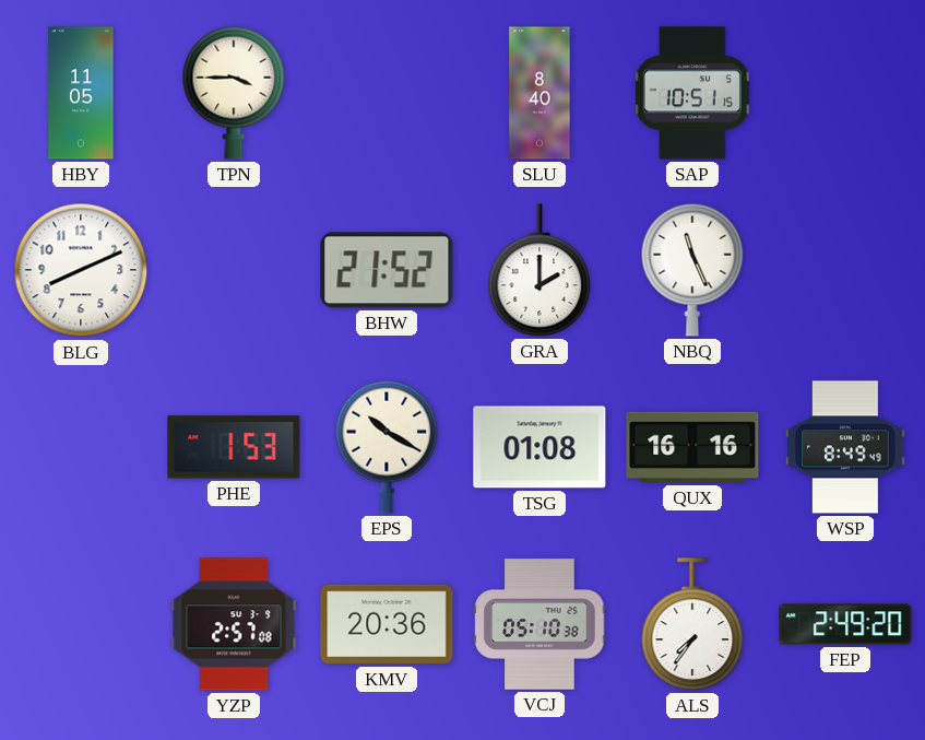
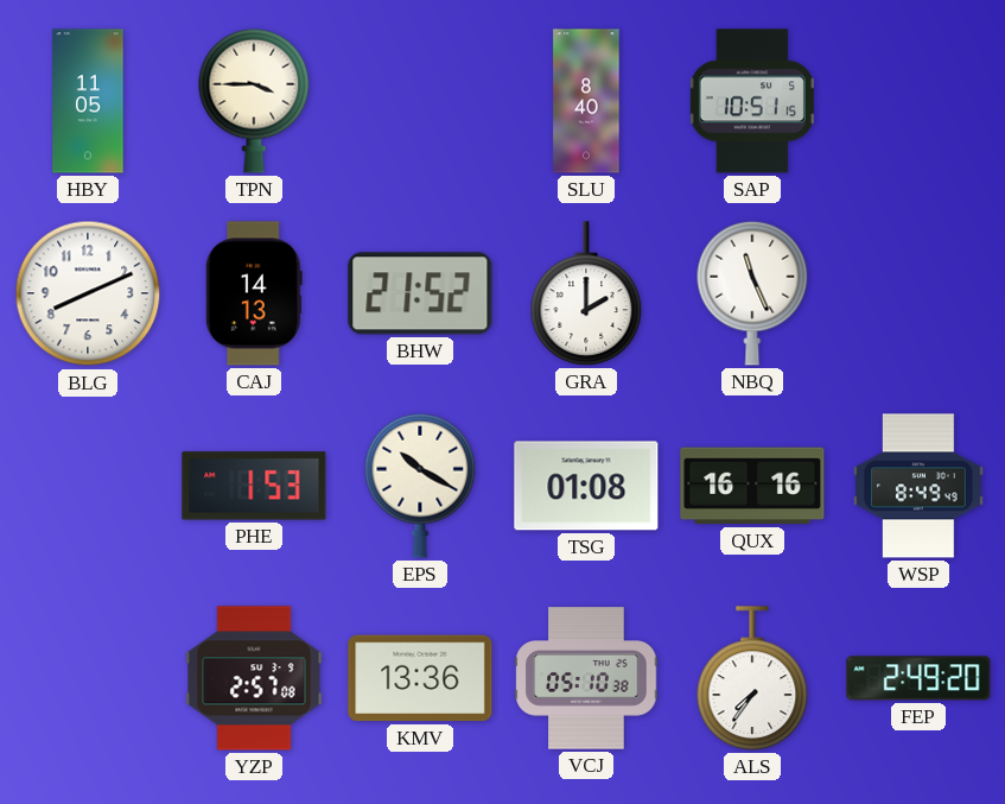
CAJ: none -> 14:13
KMV: 20:36 -> 13:36
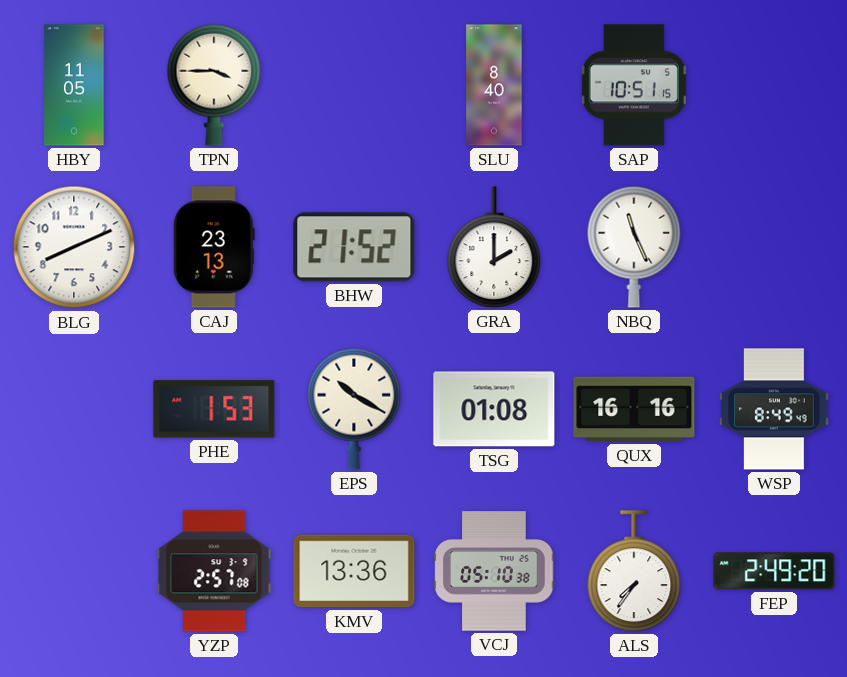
CAJ: 14:13 -> 23:13
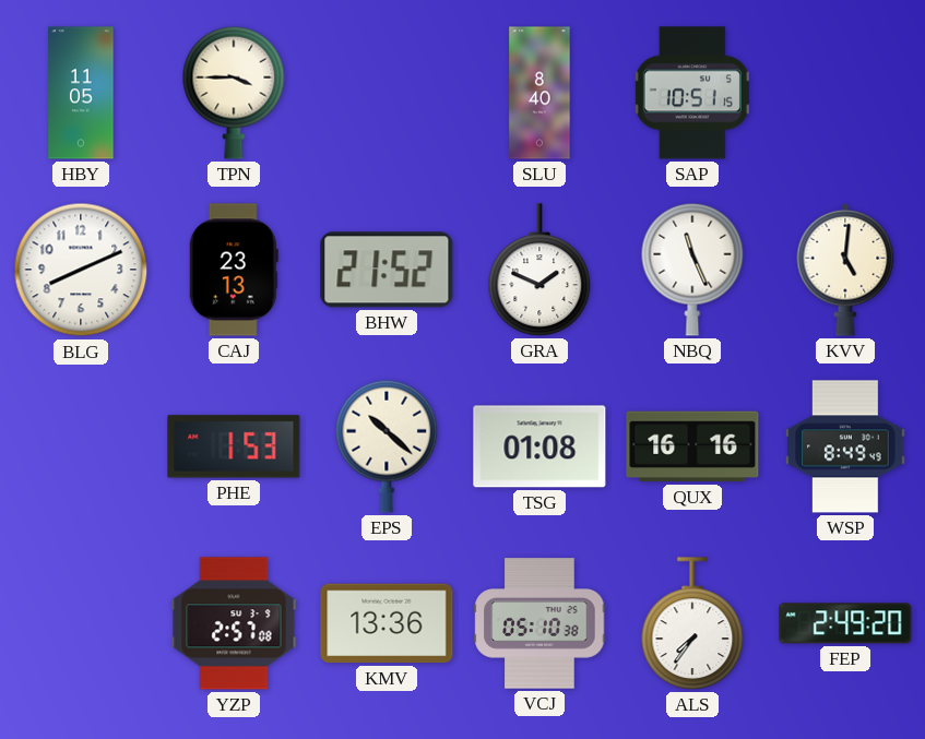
GRA: 2:00 -> 1:49
KVV: none -> 5:01
EPS: 10:20 -> 10:22
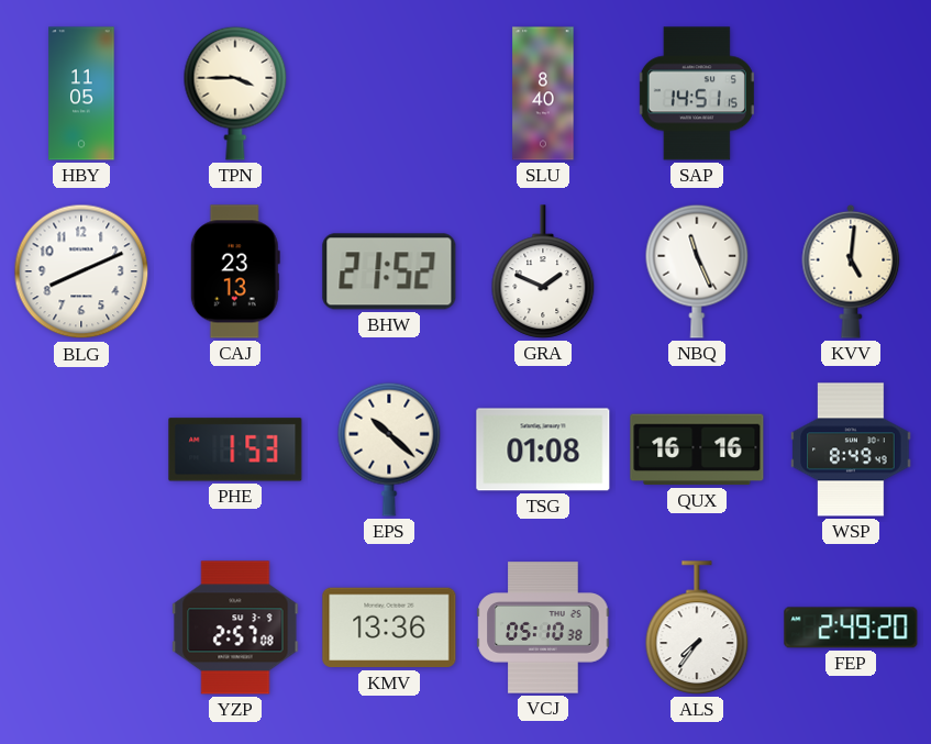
SAP: 10:51 -> 14:51
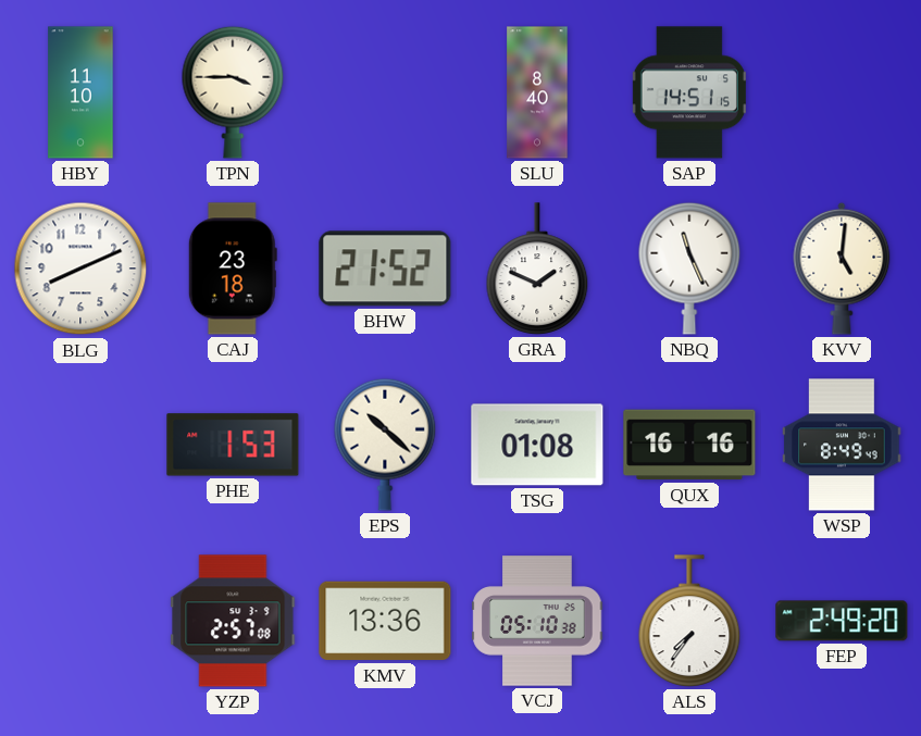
HBY: 11:05 -> 11:10
CAJ: 23:13 -> 23:18
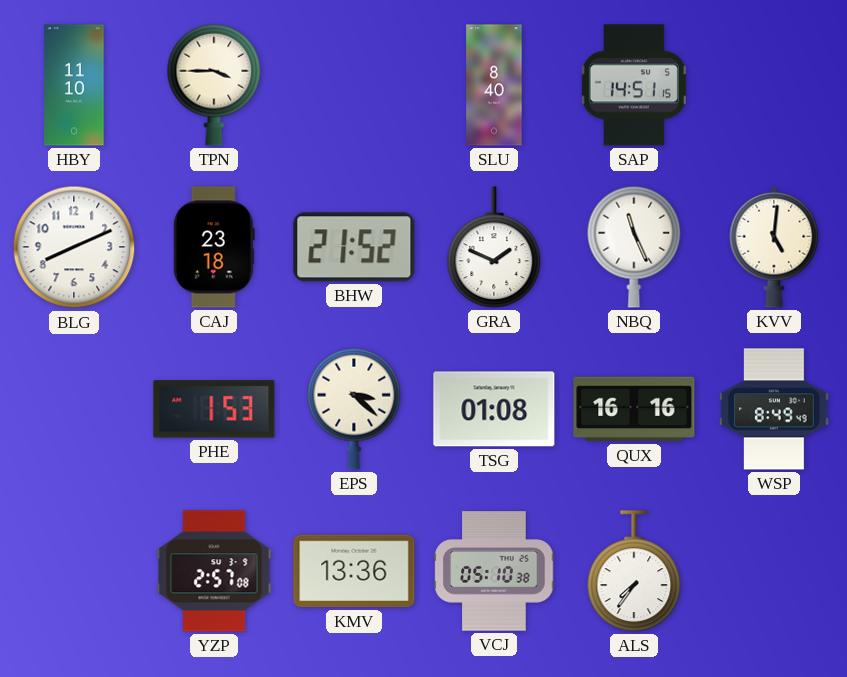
EPS: 10:22 -> 3:22
FEP: 2:49 -> none
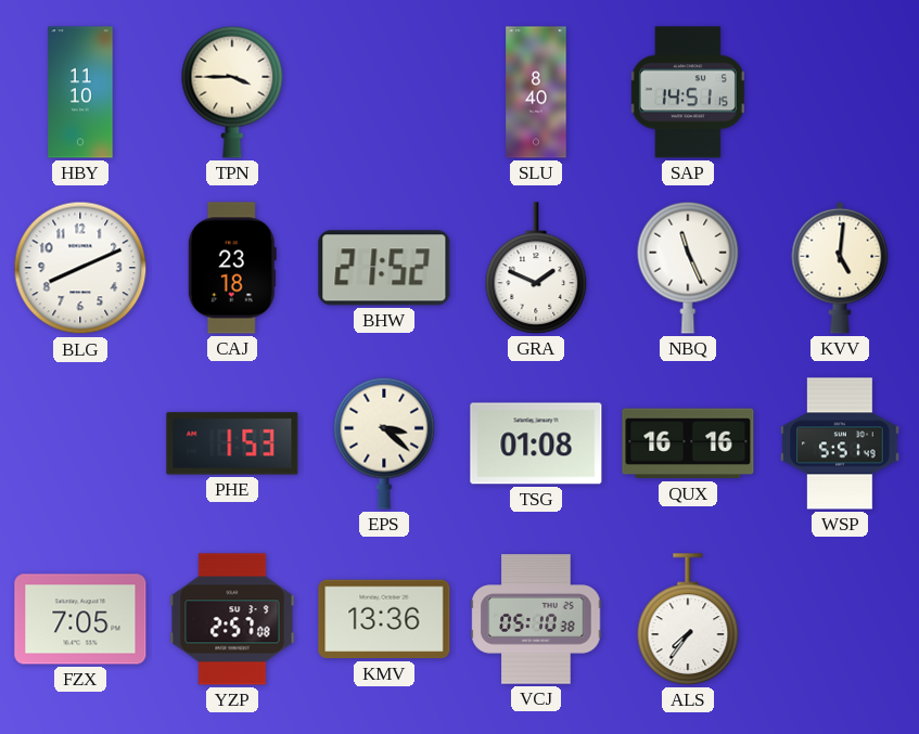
WSP: 8:49 -> 5:51
FZX: none -> 7:05
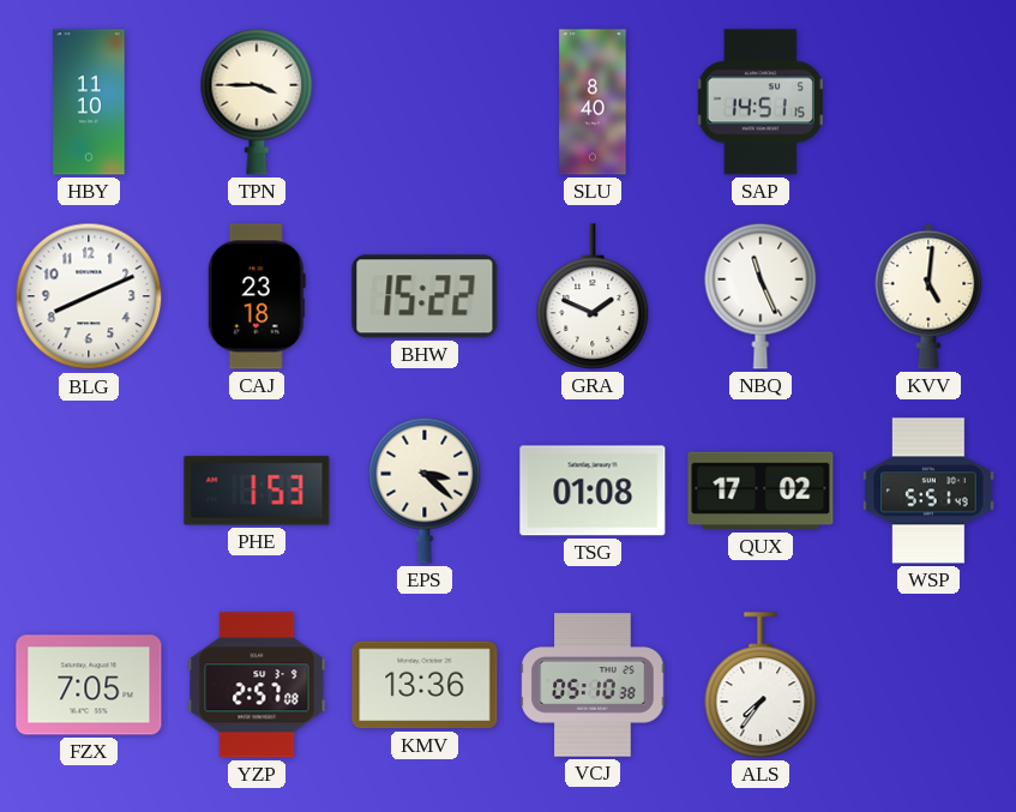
BHW: 21:52 -> 15:22
QUX: 16:16 -> 17:02
